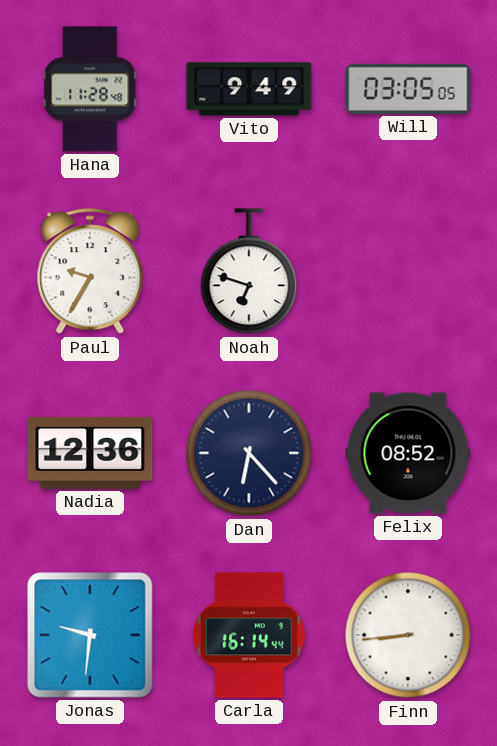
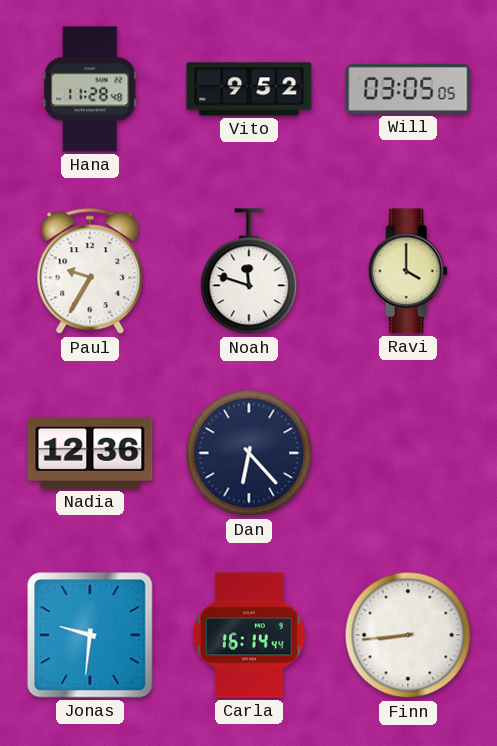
Vito: 9:49 -> 9:52
Noah: 6:48 -> 11:48
Ravi: none -> 4:00
Felix: 08:52 -> none
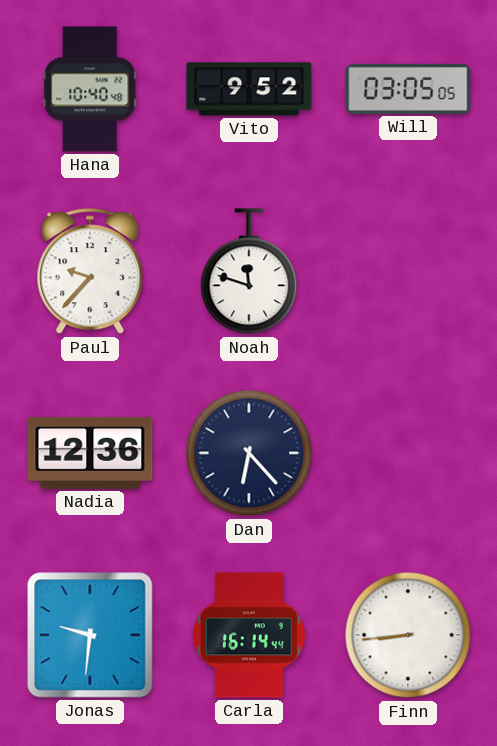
Hana: 11:28 -> 10:40
Paul: 9:35 -> 9:37
Ravi: 4:00 -> none
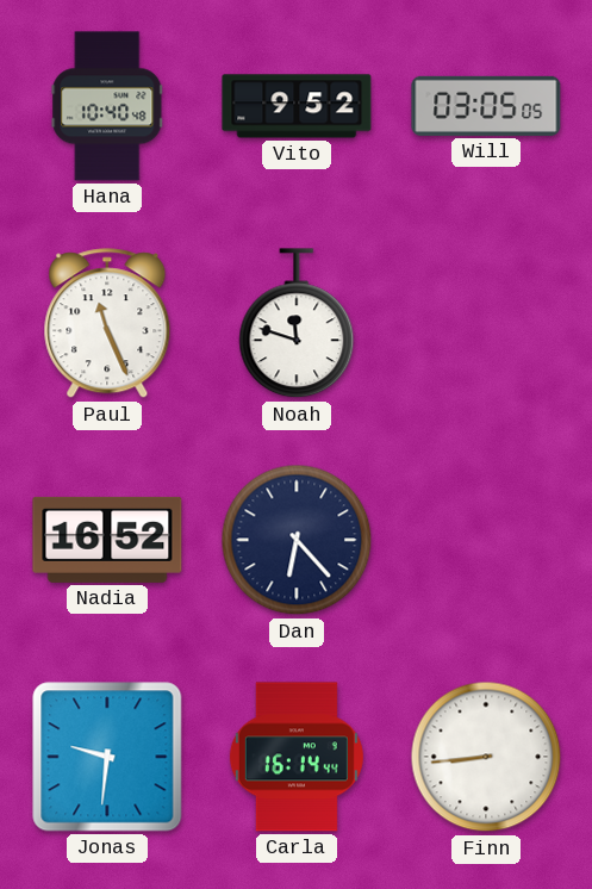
Paul: 9:37 -> 11:26
Nadia: 12:36 -> 16:52
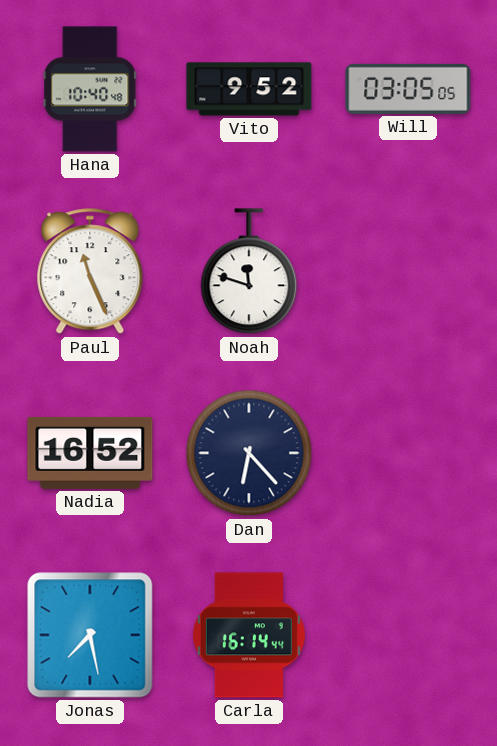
Jonas: 9:31 -> 7:28
Finn: 8:44 -> none
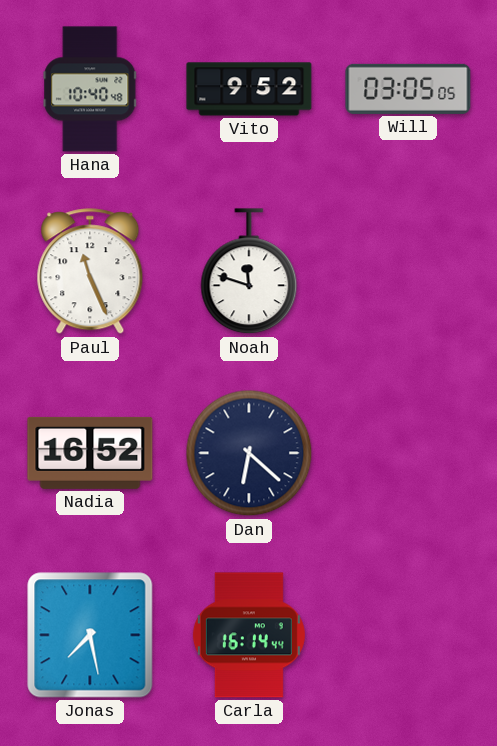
Dan: 6:23 -> 6:22
